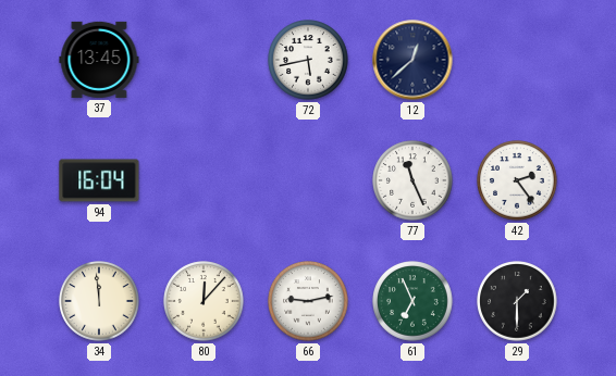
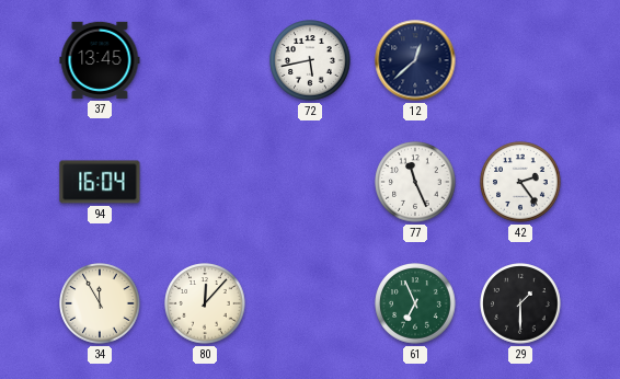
34: 11:59 -> 11:55
66: 9:13 -> none
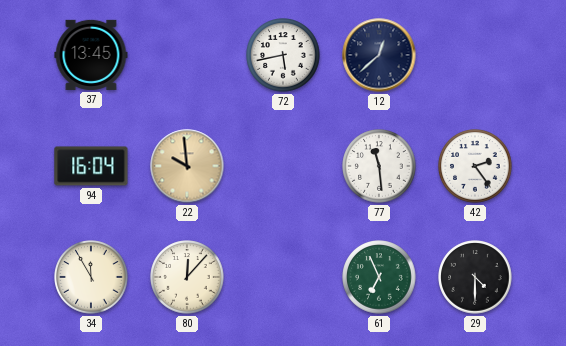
22: none -> 9:59
77: 11:26 -> 11:29
29: 1:30 -> 4:30
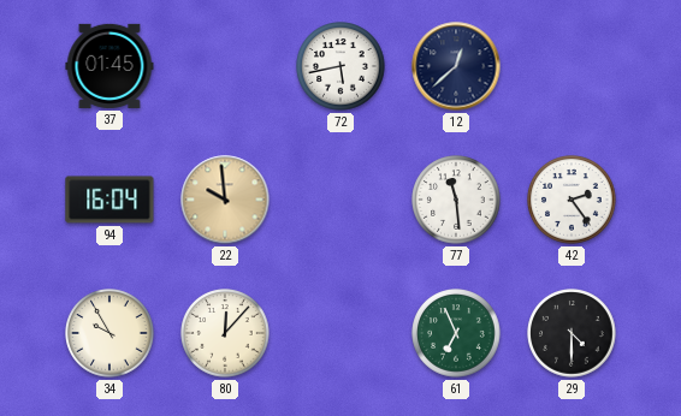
37: 13:45 -> 01:45
34: 11:55 -> 9:55
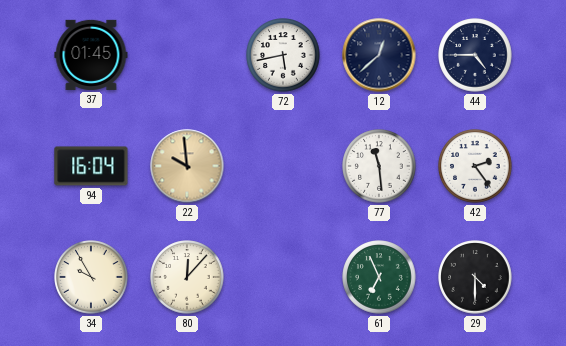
44: none -> 4:45
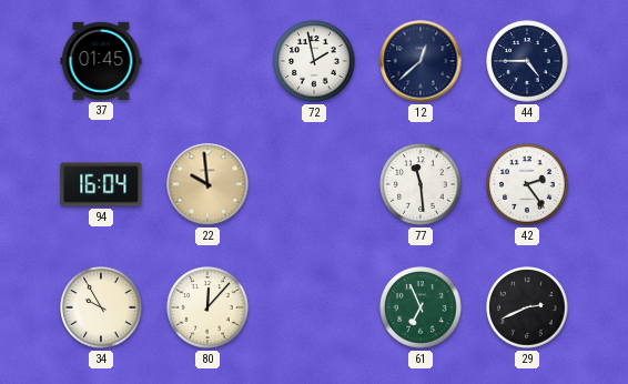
72: 5:43 -> 1:58
29: 4:30 -> 2:41
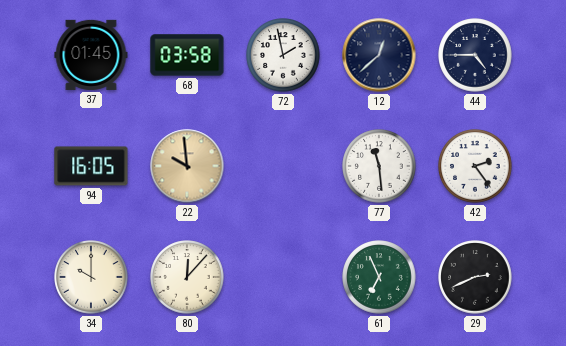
68: none -> 03:58
94: 16:04 -> 16:05
34: 9:55 -> 10:00
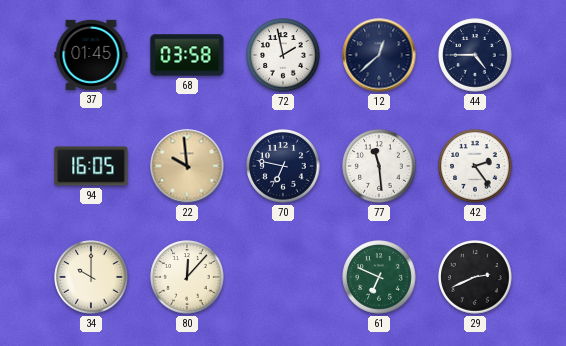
70: none -> 6:47
61: 6:56 -> 6:49
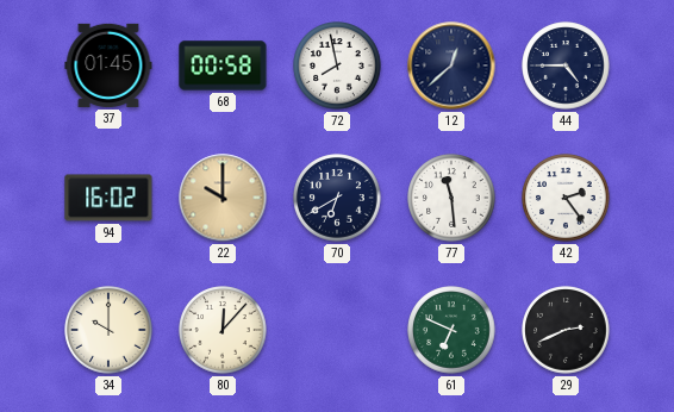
68: 03:58 -> 00:58
72: 1:58 -> 7:58
94: 16:05 -> 16:02
22: 9:59 -> 10:00
70: 6:47 -> 6:40
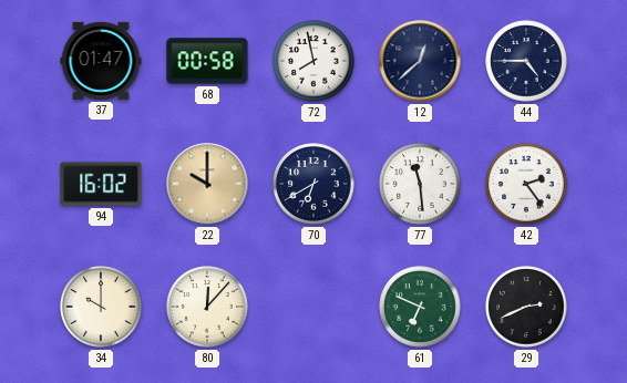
37: 01:45 -> 01:47
